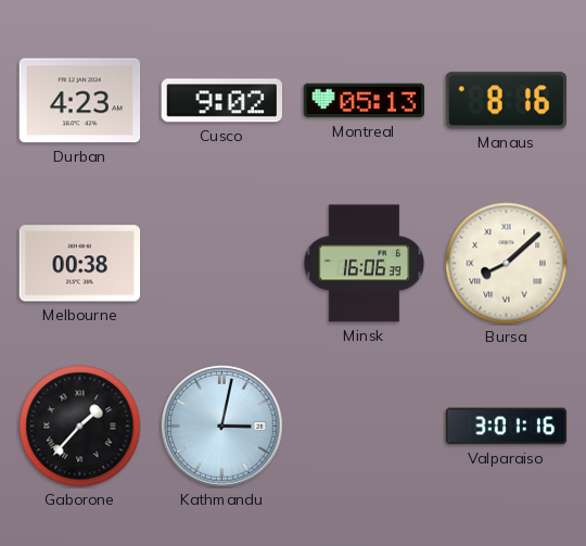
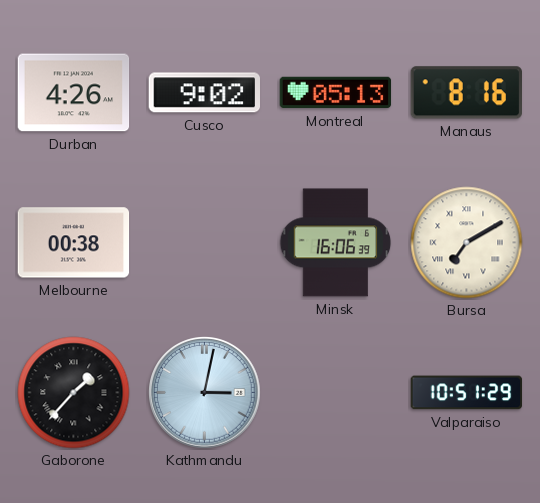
Durban: 4:23 -> 4:26
Bursa: 8:08 -> 7:10
Valparaiso: 3:01 -> 10:51
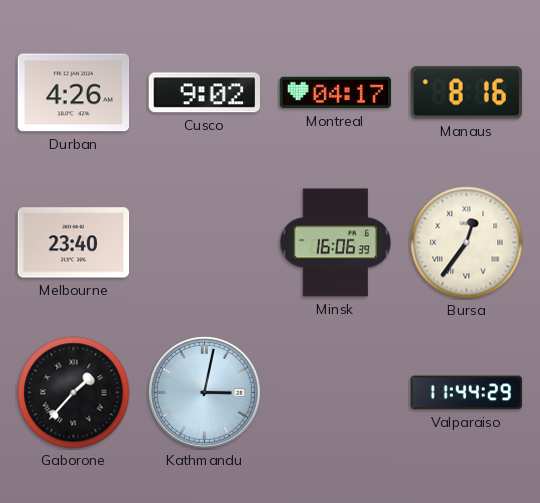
Montreal: 05:13 -> 04:17
Melbourne: 00:38 -> 23:40
Bursa: 7:10 -> 12:36
Valparaiso: 10:51 -> 11:44
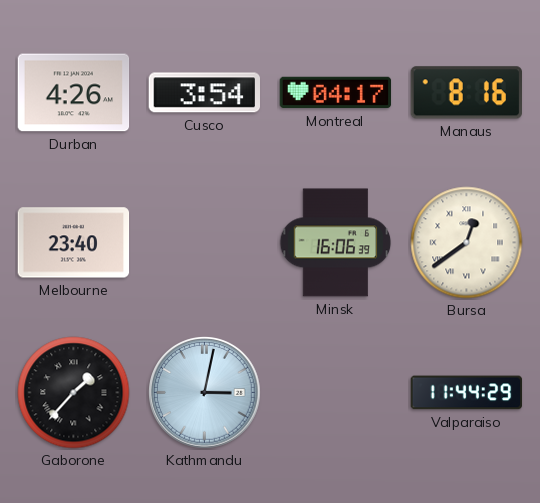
Cusco: 9:02 -> 3:54
Bursa: 12:36 -> 12:39
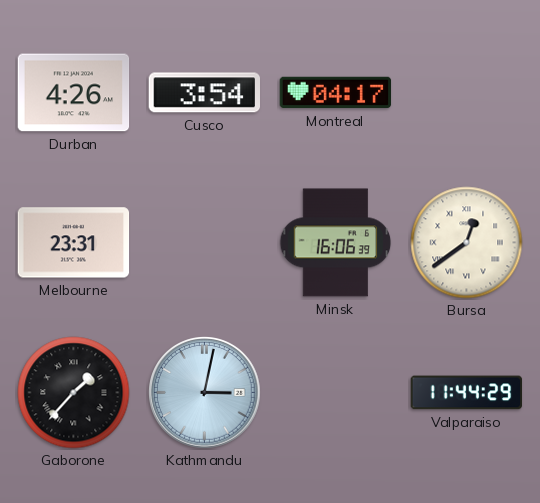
Manaus: 8:16 -> none
Melbourne: 23:40 -> 23:31
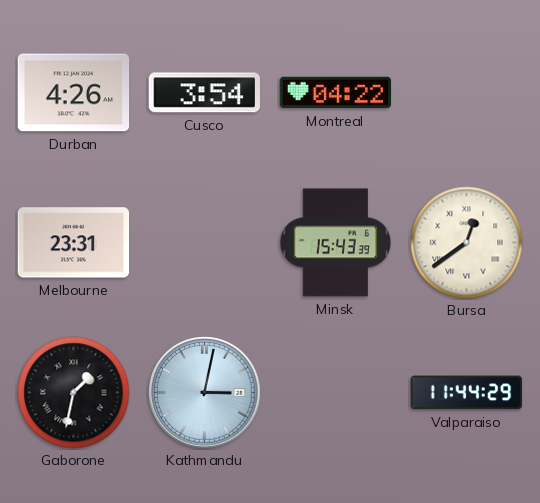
Montreal: 04:17 -> 04:22
Minsk: 16:06 -> 15:43
Gaborone: 1:37 -> 1:32
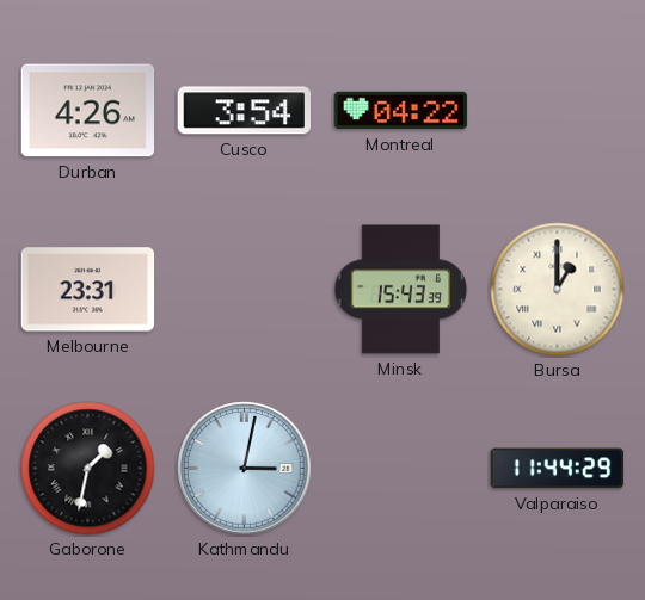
Bursa: 12:39 -> 1:00
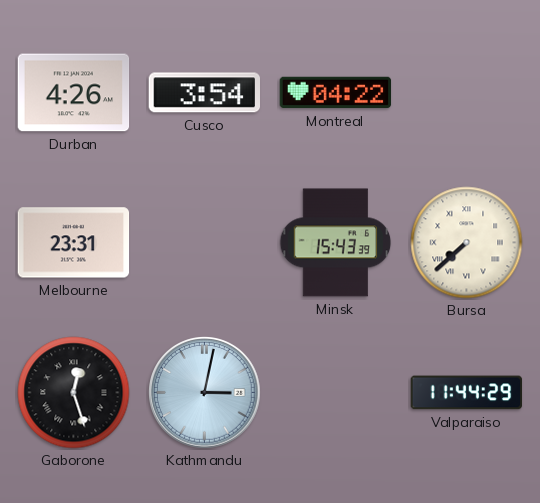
Bursa: 1:00 -> 7:38
Gaborone: 1:32 -> 12:27
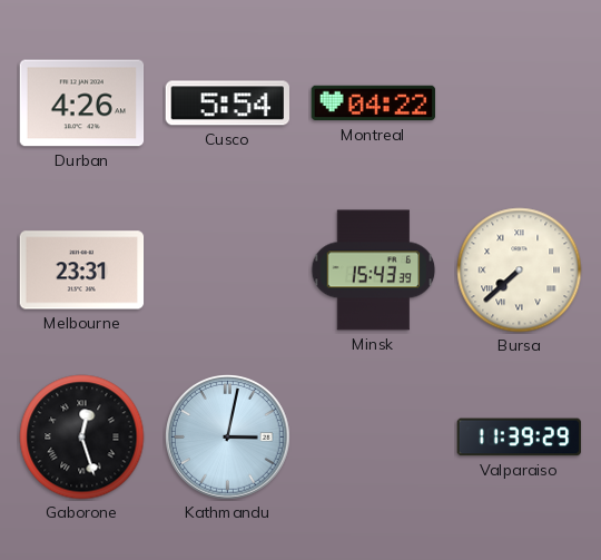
Cusco: 3:54 -> 5:54
Valparaiso: 11:44 -> 11:39
